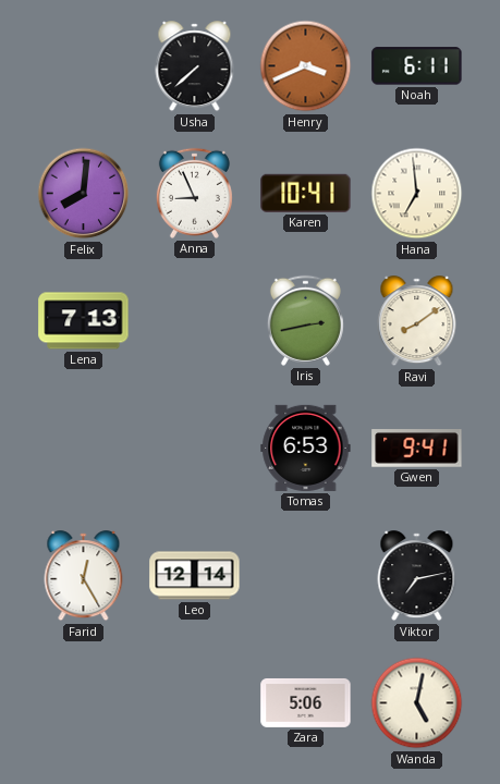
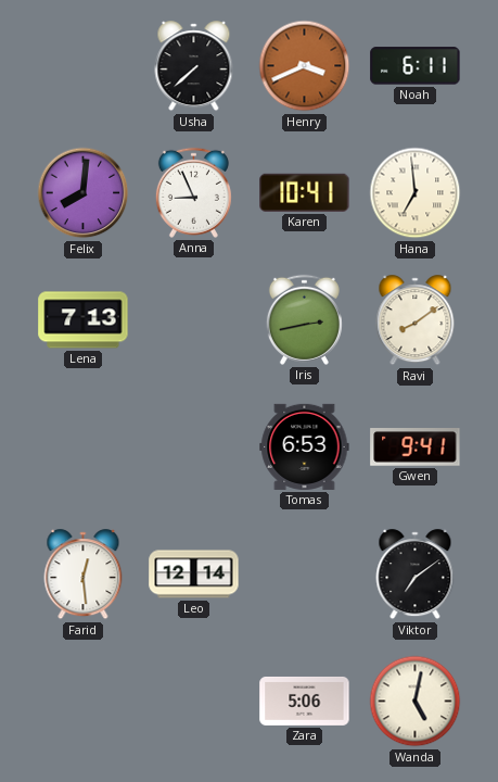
Farid: 12:25 -> 12:29
Viktor: 7:13 -> 7:09
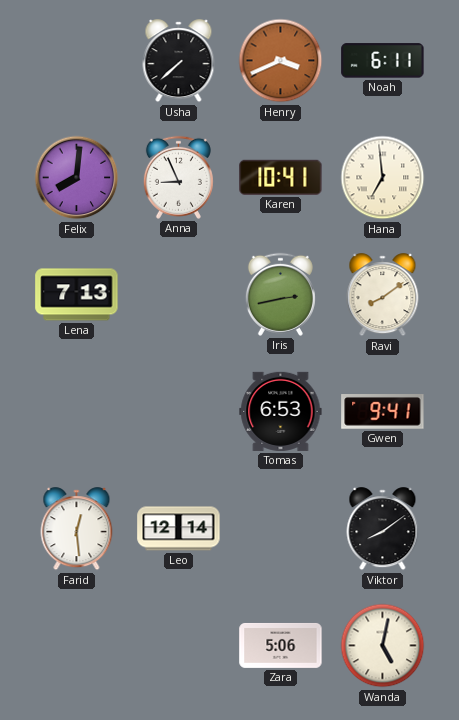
Viktor: 7:09 -> 8:09
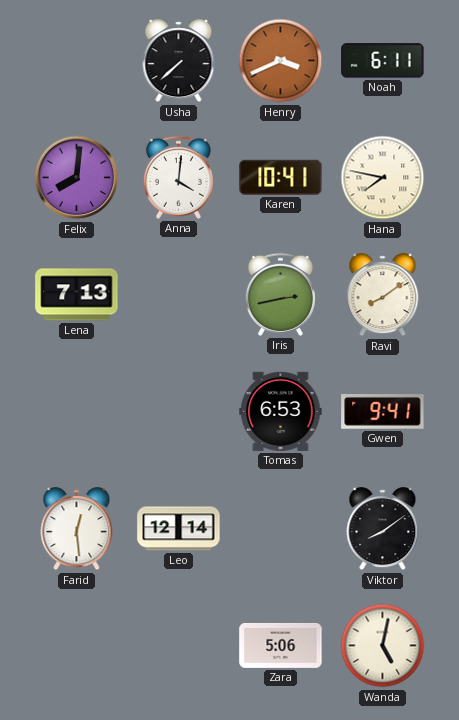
Anna: 8:56 -> 4:01
Hana: 6:59 -> 7:47
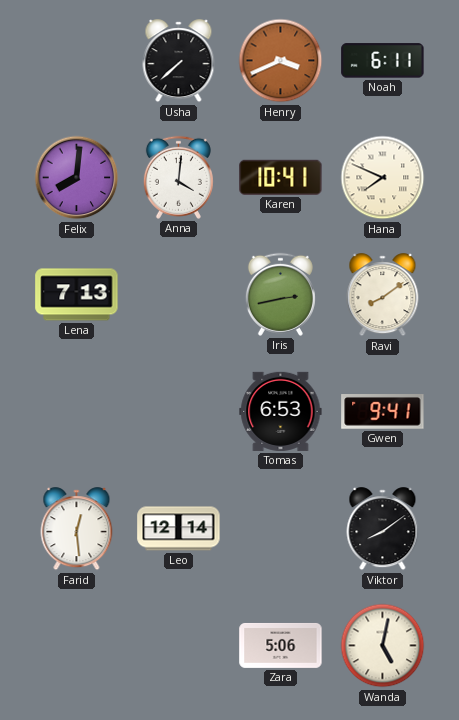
Hana: 7:47 -> 7:49
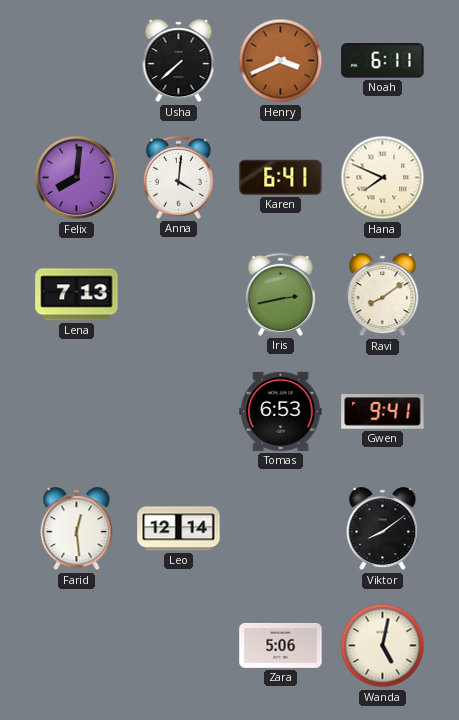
Karen: 10:41 -> 6:41
